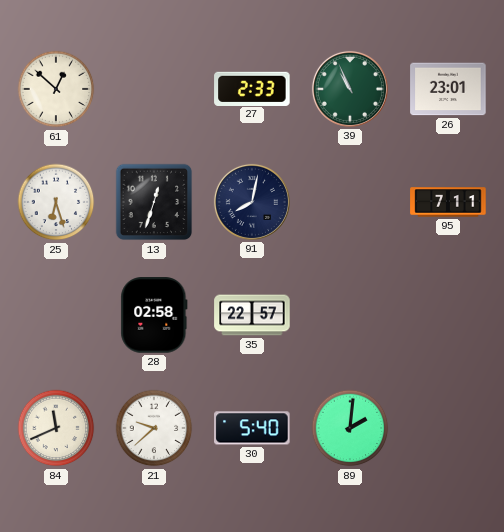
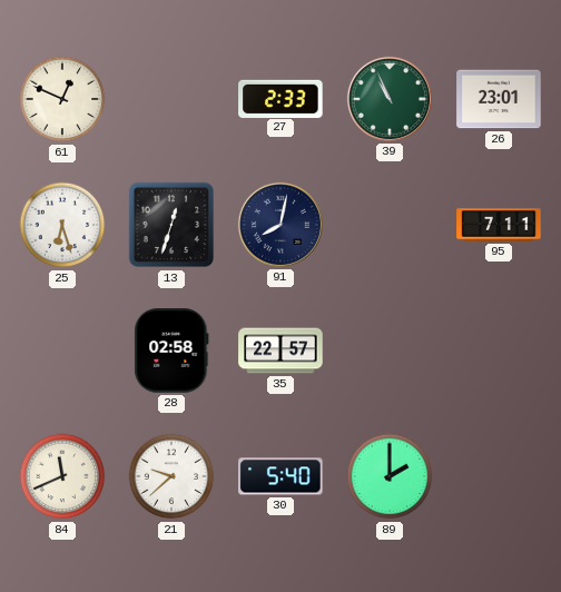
61: 12:52 -> 12:49
89: 2:01 -> 2:00
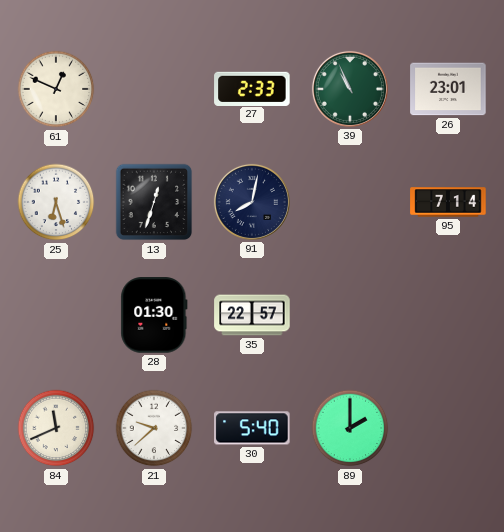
95: 7:11 -> 7:14
28: 02:58 -> 01:30
